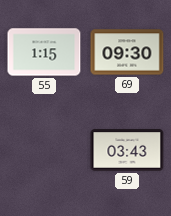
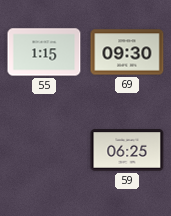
59: 03:43 -> 06:25
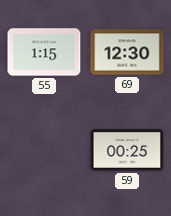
69: 09:30 -> 12:30
59: 06:25 -> 00:25
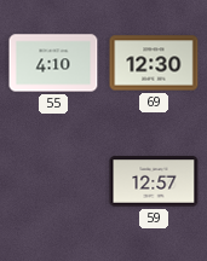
55: 1:15 -> 4:10
59: 00:25 -> 12:57
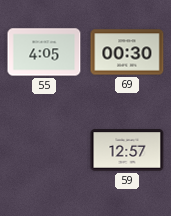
55: 4:10 -> 4:05
69: 12:30 -> 00:30
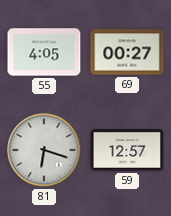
69: 00:30 -> 00:27
81: none -> 6:18
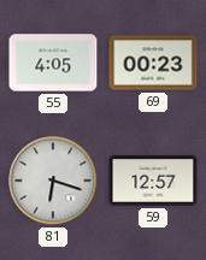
69: 00:27 -> 00:23
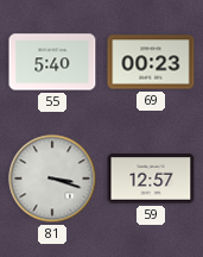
55: 4:05 -> 5:40
81: 6:18 -> 3:18
